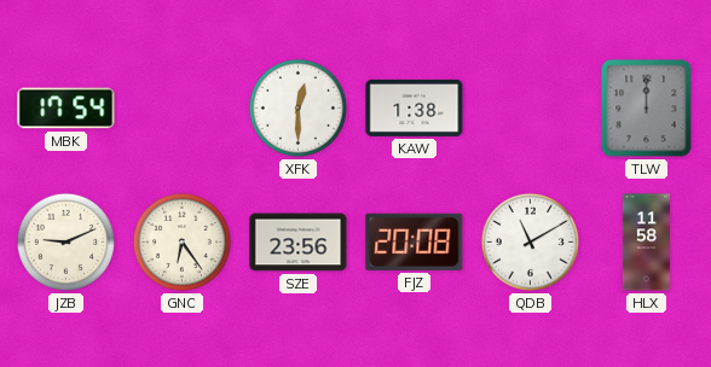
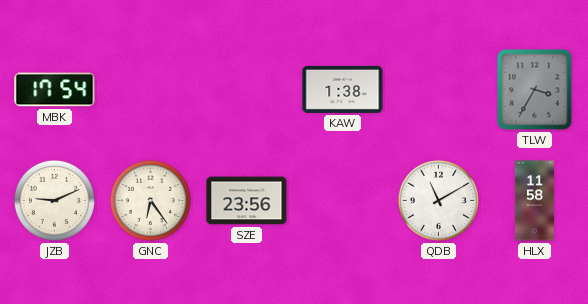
XFK: 12:30 -> none
TLW: 12:00 -> 3:35
FJZ: 20:08 -> none
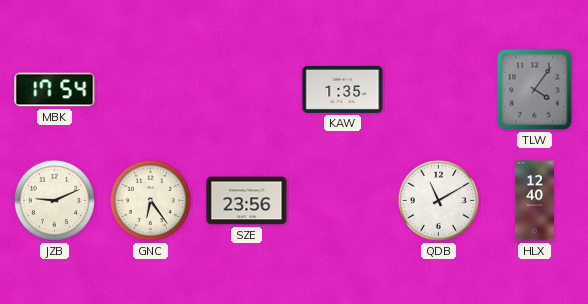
KAW: 1:38 -> 1:35
TLW: 3:35 -> 4:06
HLX: 11:58 -> 12:40
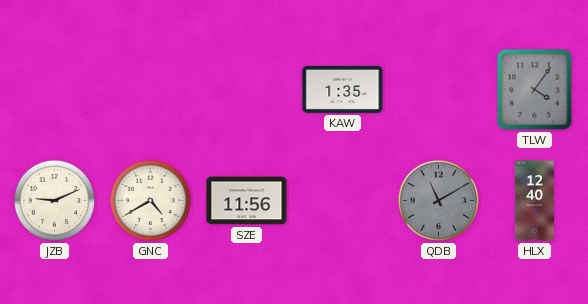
MBK: 17:54 -> none
GNC: 6:24 -> 4:40
SZE: 23:56 -> 11:56
QDB dial: white -> grey
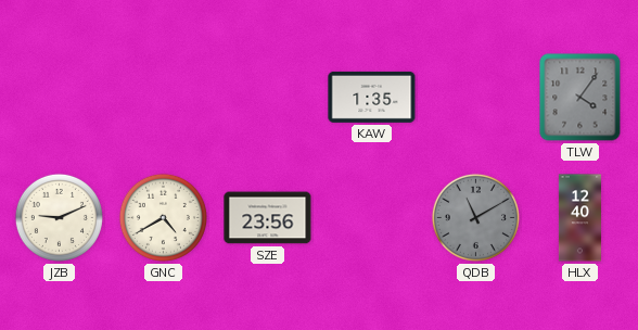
SZE: 11:56 -> 23:56
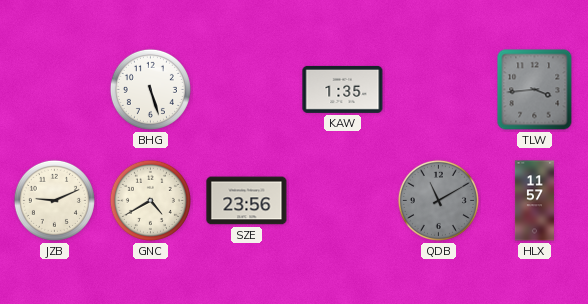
BHG: none -> 5:27
TLW: 4:06 -> 3:44
HLX: 12:40 -> 11:57
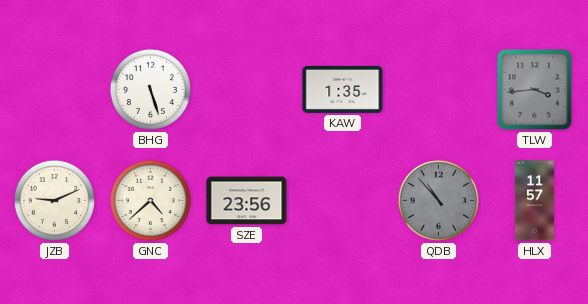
GNC: 4:40 -> 4:38
QDB: 11:10 -> 10:53
